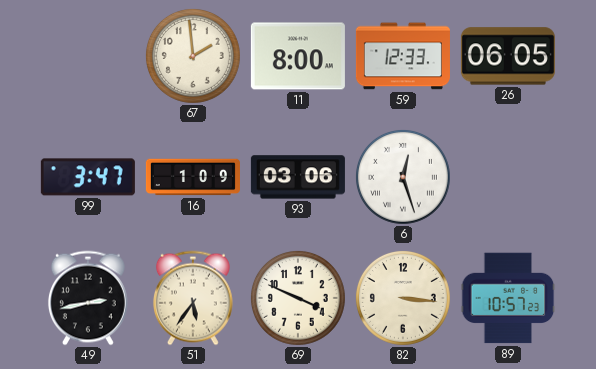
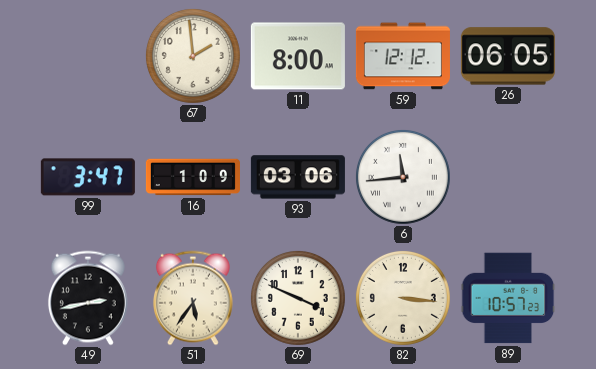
59: 12:33 -> 12:12
6: 12:27 -> 11:44
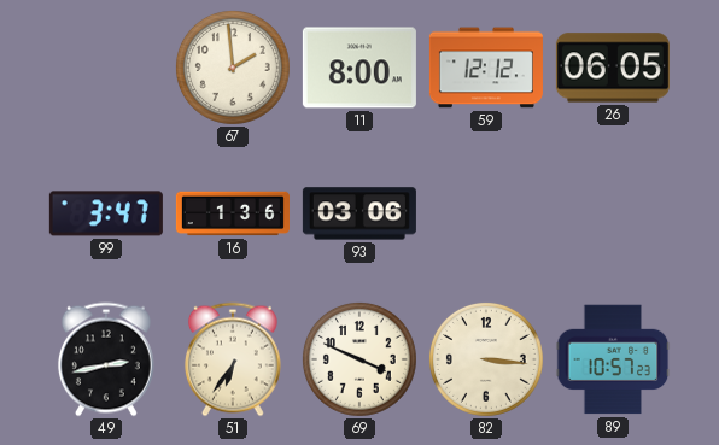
16: 1:09 -> 1:36
6: 11:44 -> none
51: 5:36 -> 6:36
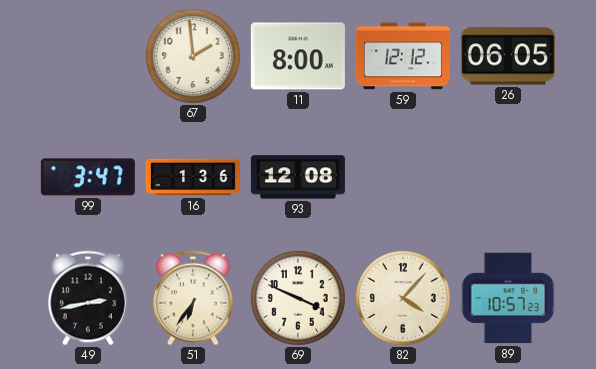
93: 03:06 -> 12:08
82: 3:16 -> 4:07
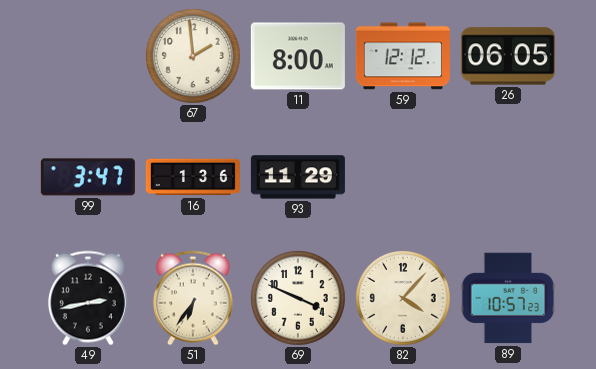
93: 12:08 -> 11:29
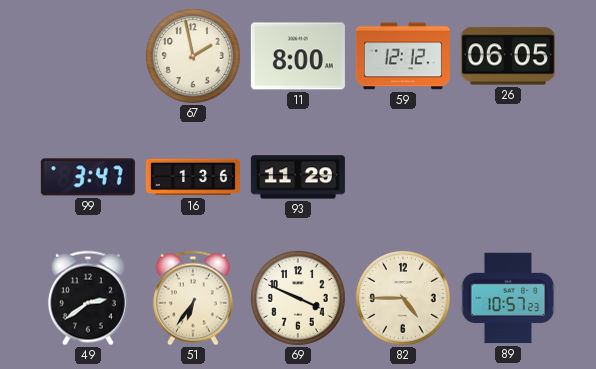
67: 1:59 -> 1:58
49: 2:43 -> 2:39
82: 4:07 -> 4:45
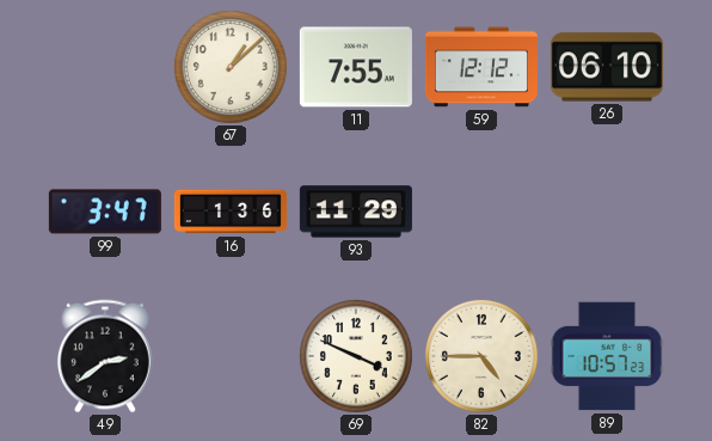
67: 1:58 -> 1:08
11: 8:00 -> 7:55
26: 06:05 -> 06:10
51: 6:36 -> none
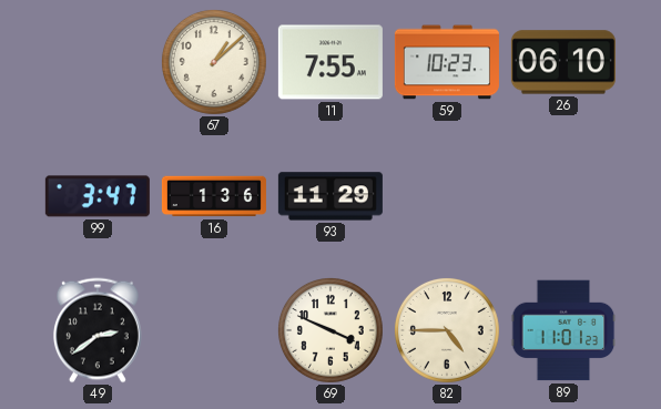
59: 12:12 -> 10:23
89: 10:57 -> 11:01
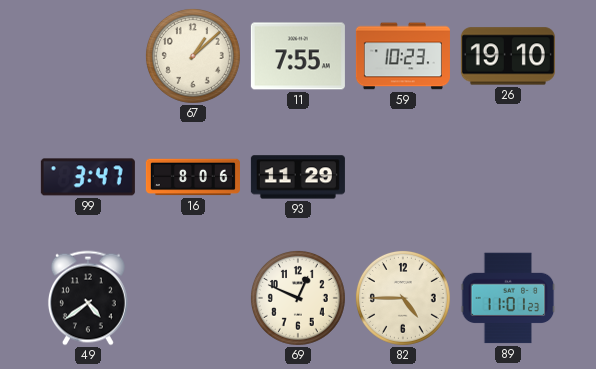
26: 06:10 -> 19:10
16: 1:36 -> 8:06
49: 2:39 -> 4:39
69: 3:49 -> 12:49
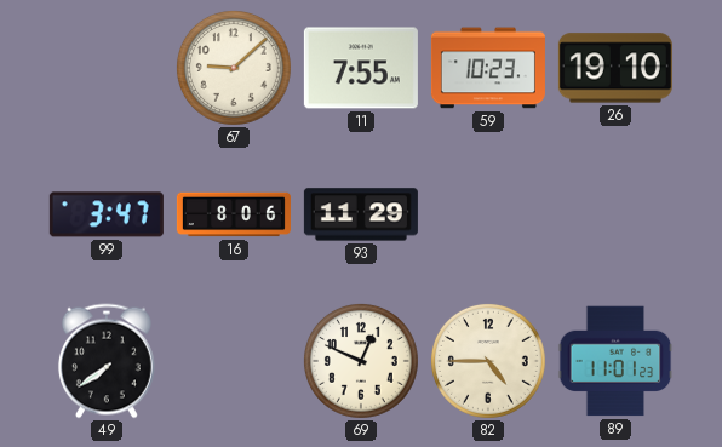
67: 1:08 -> 9:08
49: 4:39 -> 7:39
